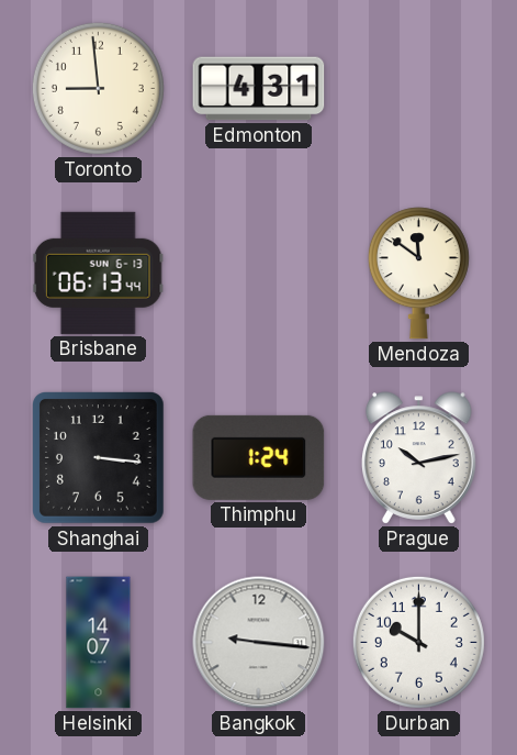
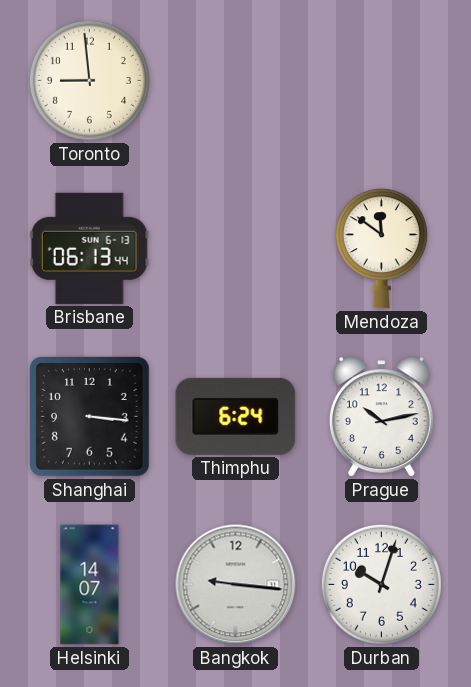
Edmonton: 4:31 -> none
Thimphu: 1:24 -> 6:24
Durban: 10:00 -> 10:03
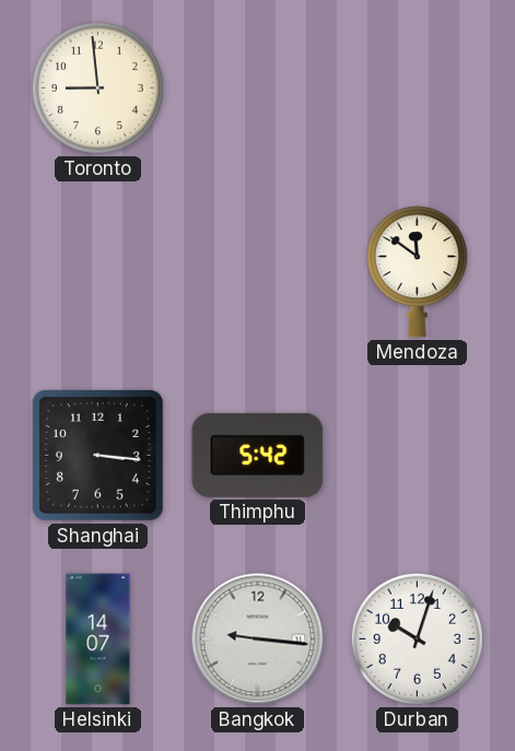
Brisbane: 06:13 -> none
Thimphu: 6:24 -> 5:42
Prague: 10:13 -> none
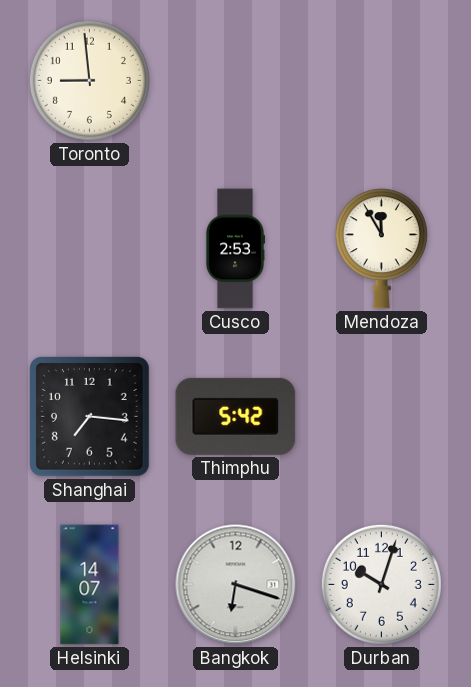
Cusco: none -> 2:53
Mendoza: 11:51 -> 11:55
Shanghai: 3:16 -> 7:16
Bangkok: 9:16 -> 6:18
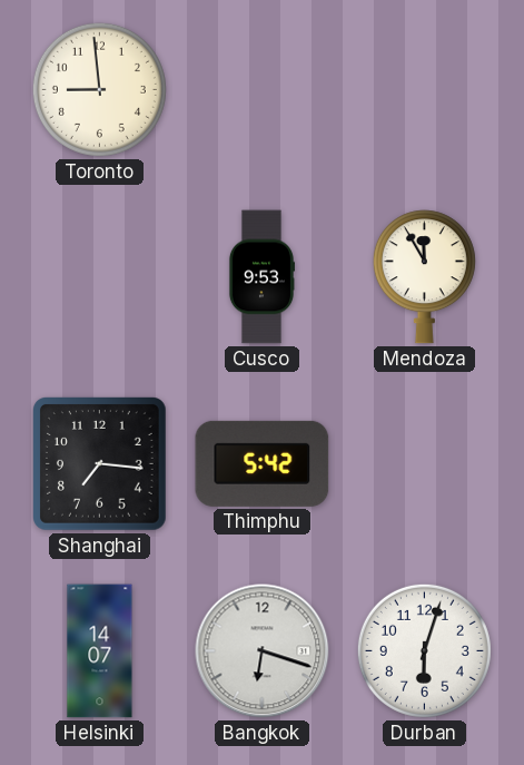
Cusco: 2:53 -> 9:53
Durban: 10:03 -> 6:03
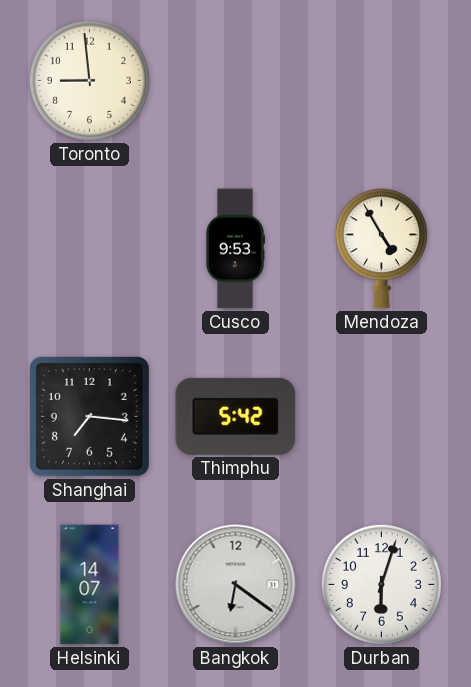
Mendoza: 11:55 -> 4:55
Bangkok: 6:18 -> 6:21
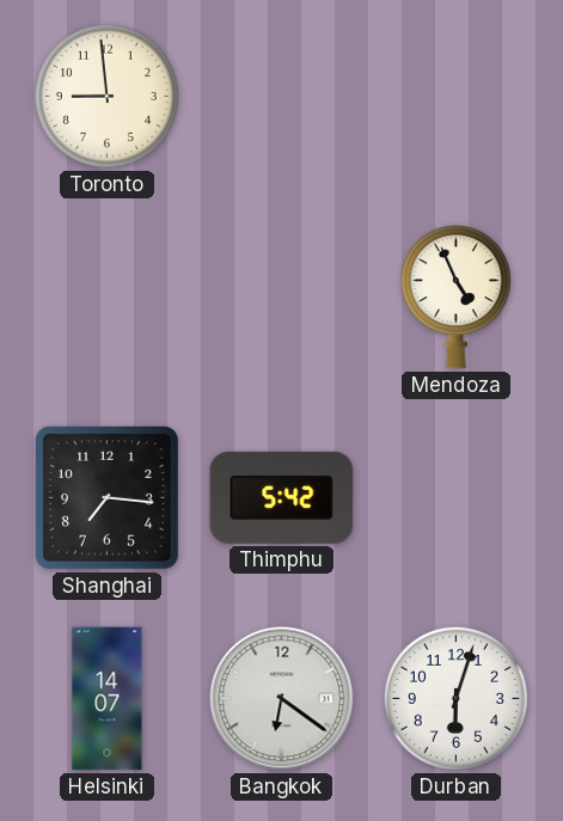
Cusco: 9:53 -> none
Mendoza: 4:55 -> 4:56
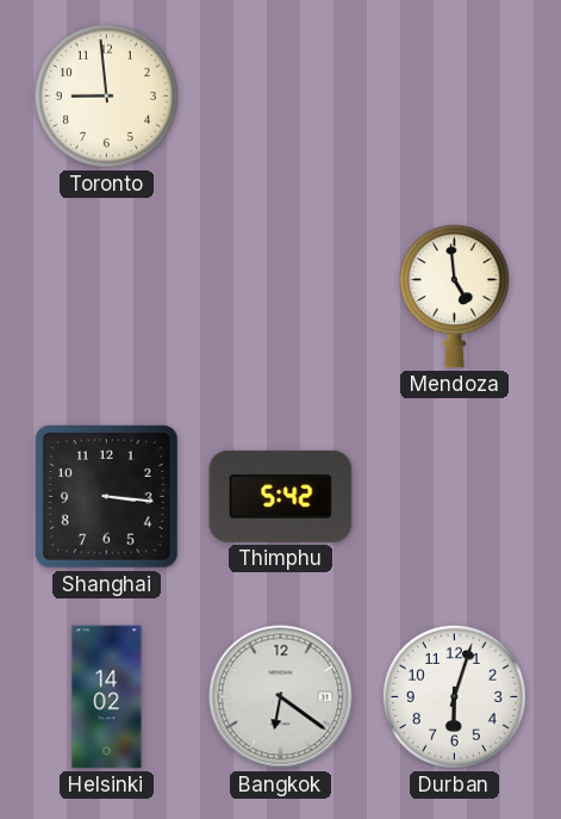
Mendoza: 4:56 -> 4:59
Shanghai: 7:16 -> 3:16
Helsinki: 14:07 -> 14:02
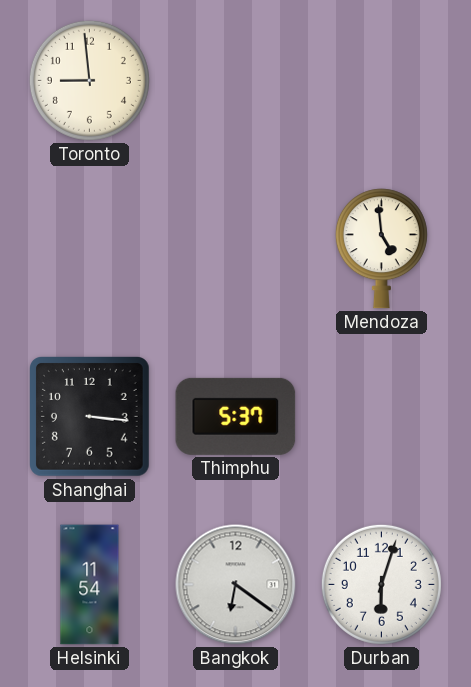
Thimphu: 5:42 -> 5:37
Helsinki: 14:02 -> 11:54
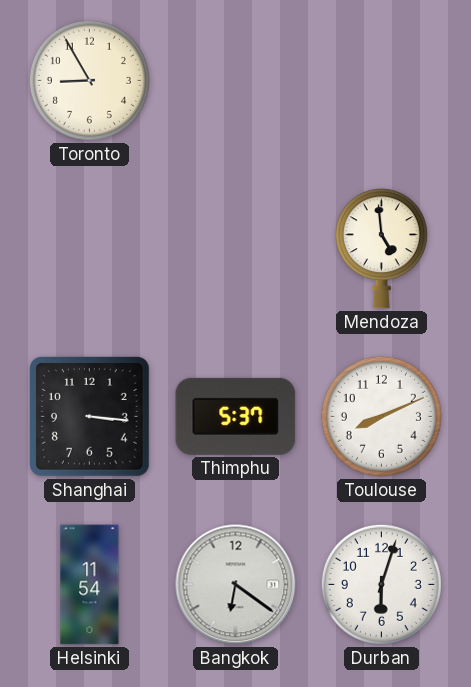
Toronto: 8:59 -> 8:55
Toulouse: none -> 8:11
